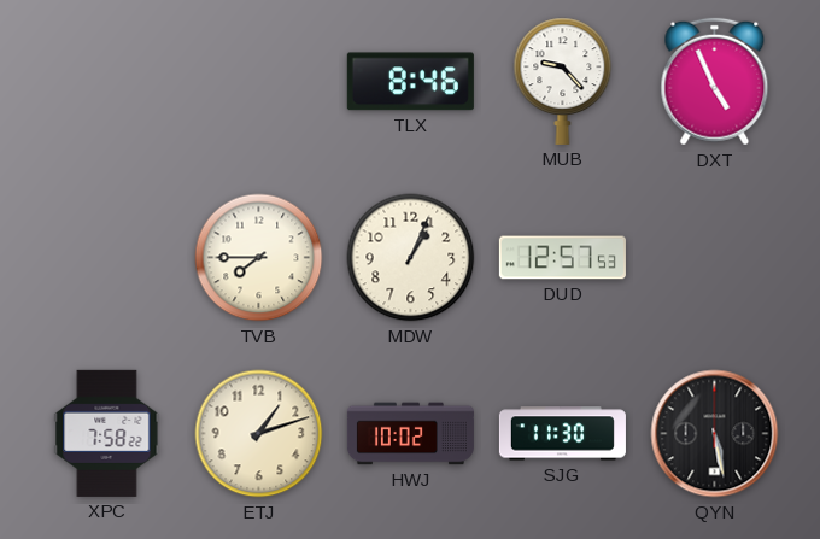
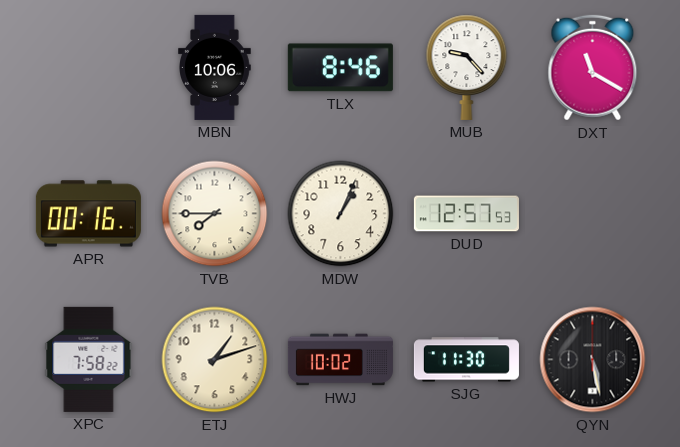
MBN: none -> 10:06
DXT: 4:56 -> 11:20
APR: none -> 00:16
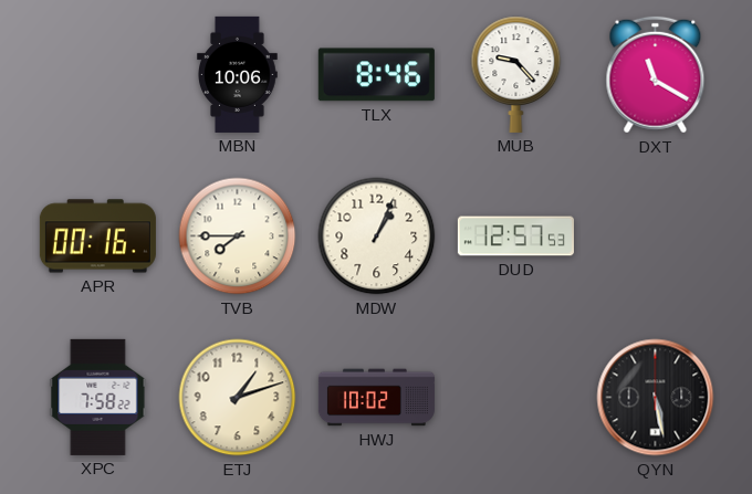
SJG: 11:30 -> none
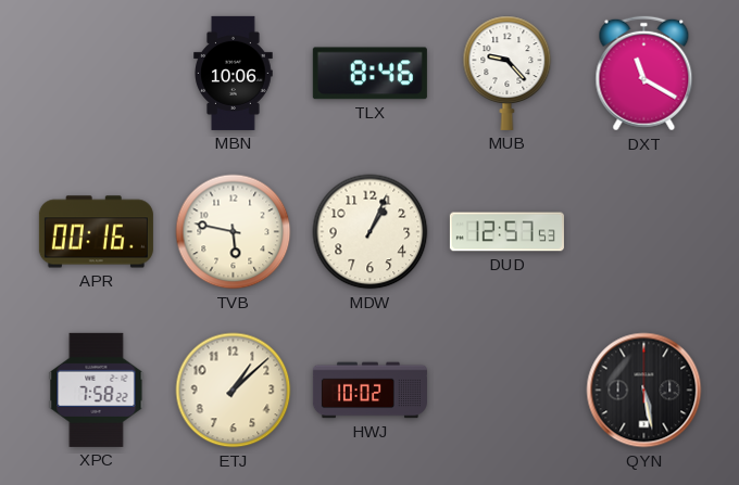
TVB: 7:45 -> 5:47
ETJ: 1:12 -> 1:08
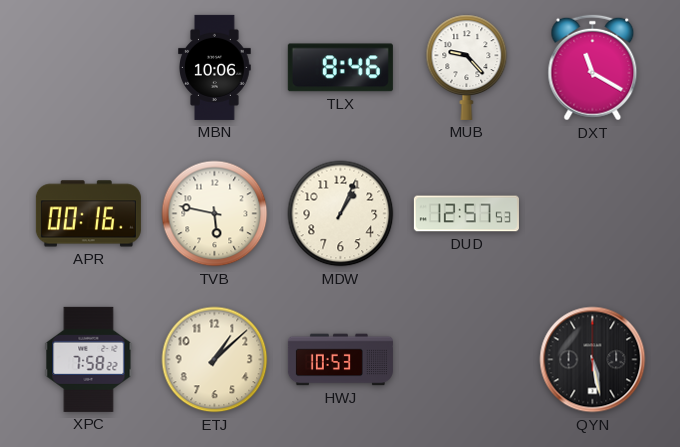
HWJ: 10:02 -> 10:53
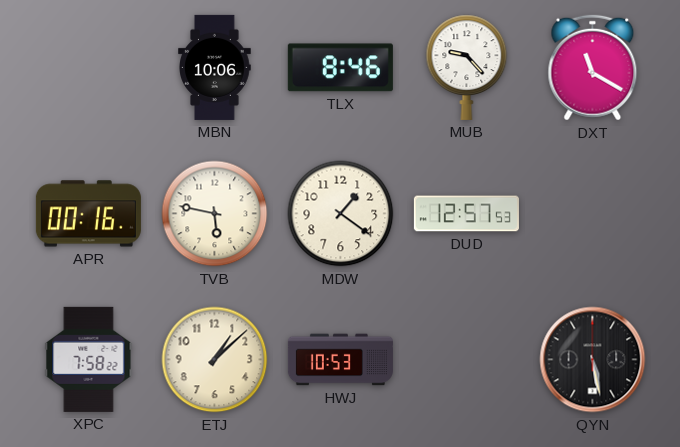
MDW: 1:04 -> 1:21
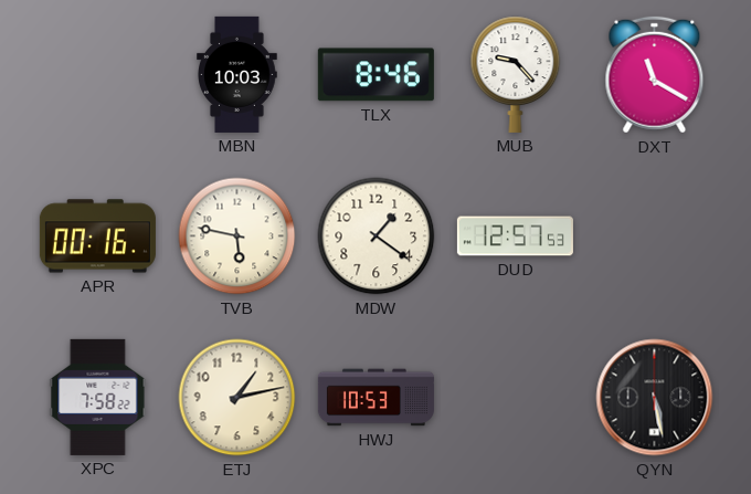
MBN: 10:06 -> 10:03
ETJ: 1:08 -> 1:13
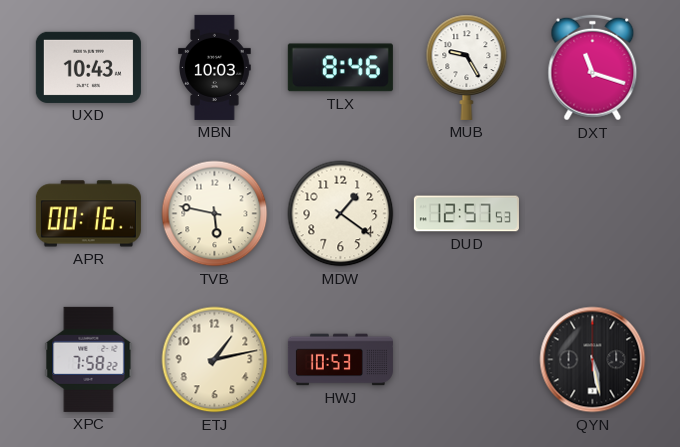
UXD: none -> 10:43
MUB: 9:23 -> 9:25
DXT: 11:20 -> 11:18
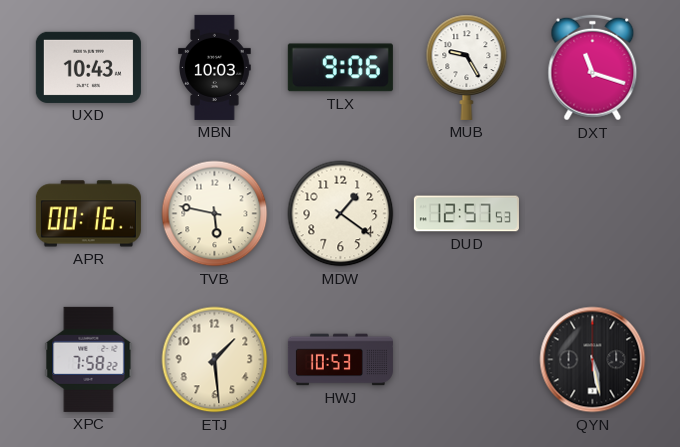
TLX: 8:46 -> 9:06
ETJ: 1:13 -> 1:29
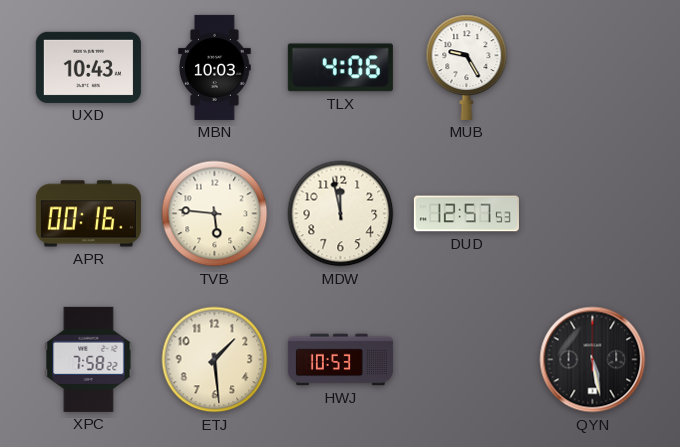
TLX: 9:06 -> 4:06
DXT: 11:18 -> none
TVB: 5:47 -> 5:46
MDW: 1:21 -> 11:58
